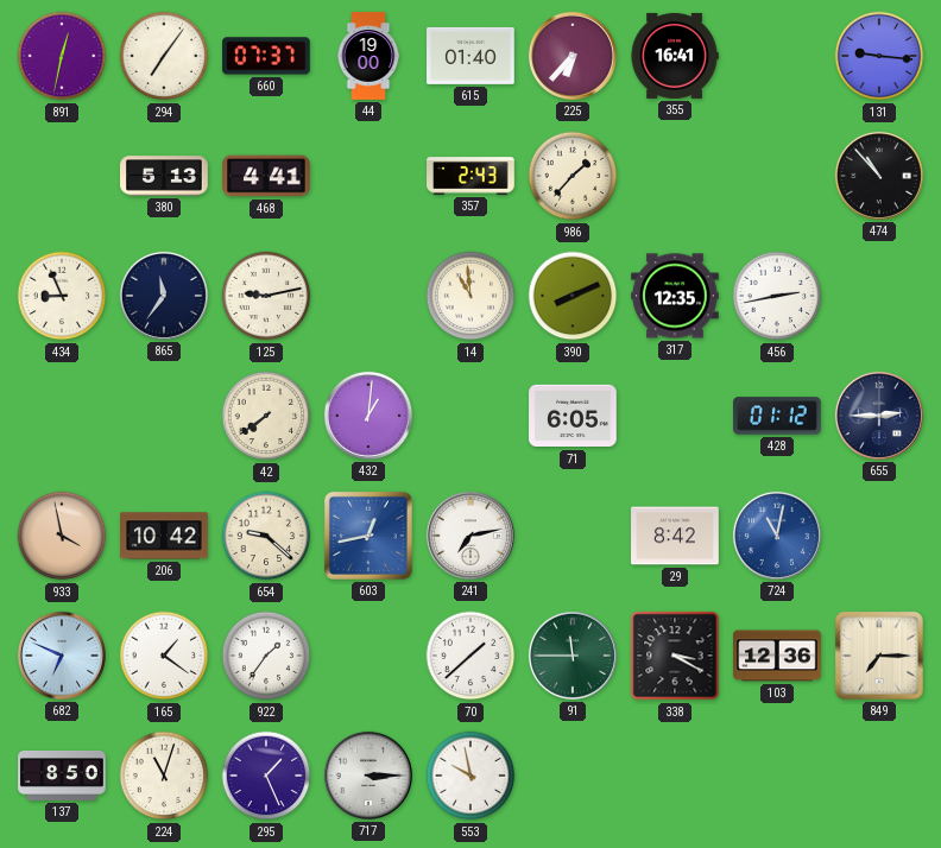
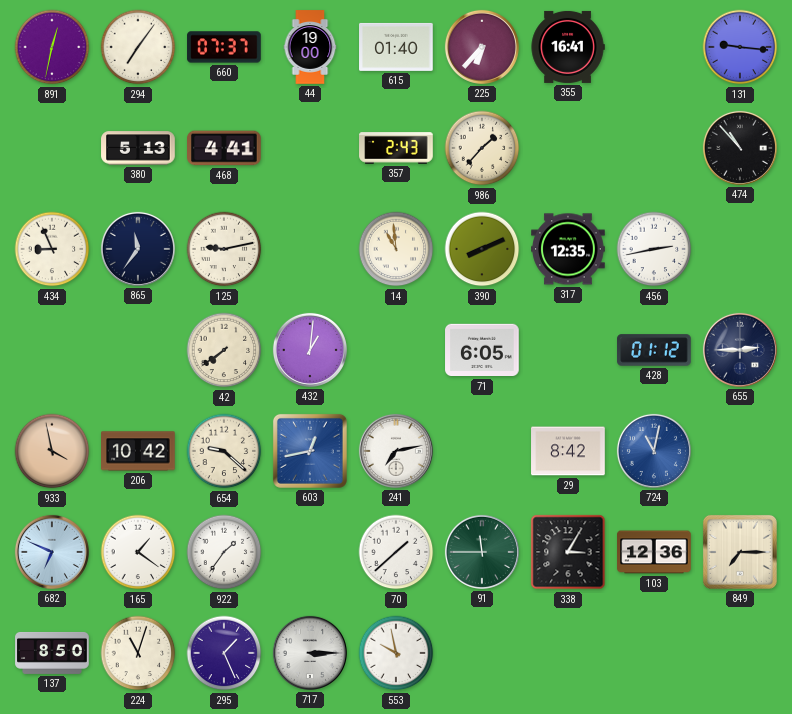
338: 3:20 -> 3:05
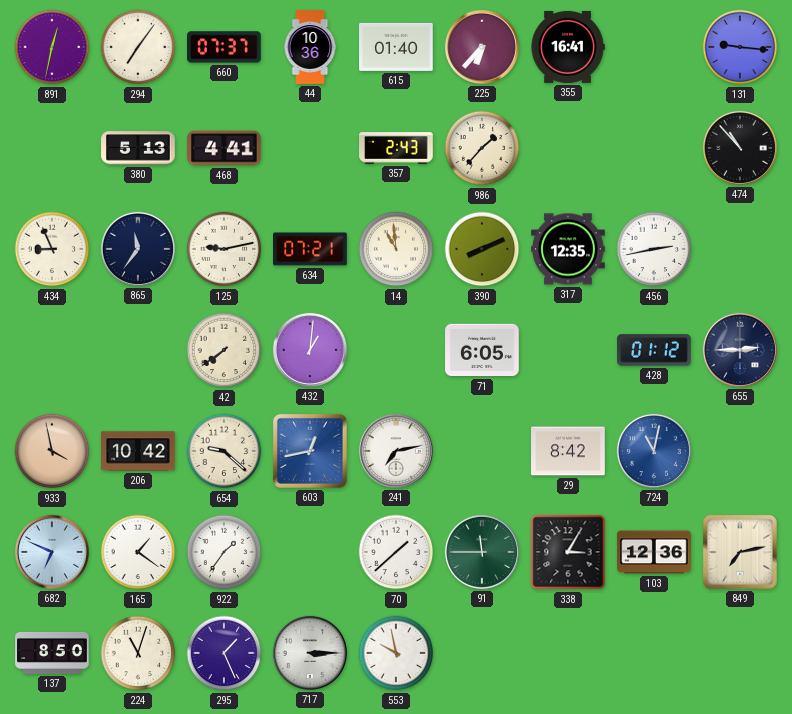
44: 19:00 -> 10:36
634: none -> 07:21
849: 7:15 -> 7:13
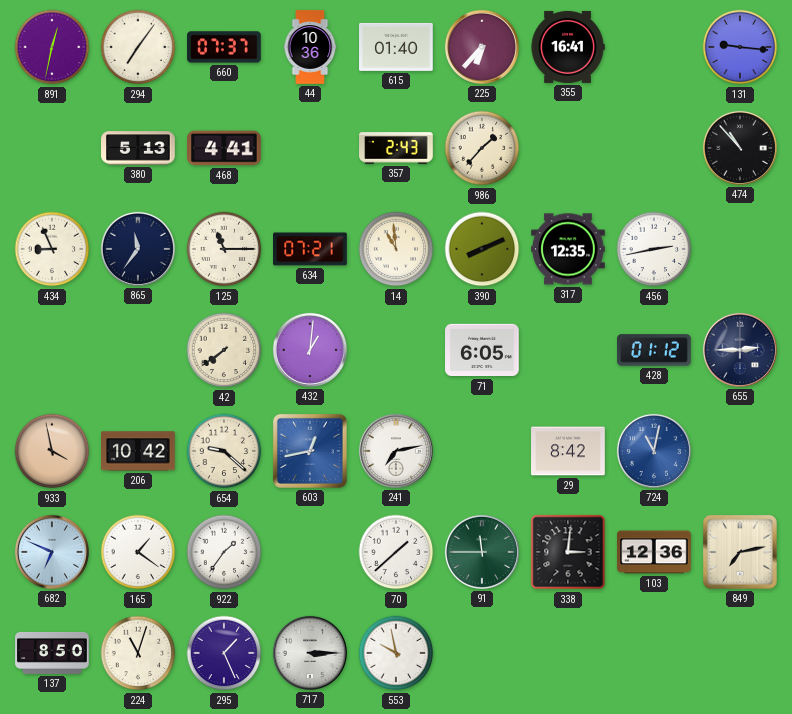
125: 9:13 -> 11:15
338: 3:05 -> 3:01
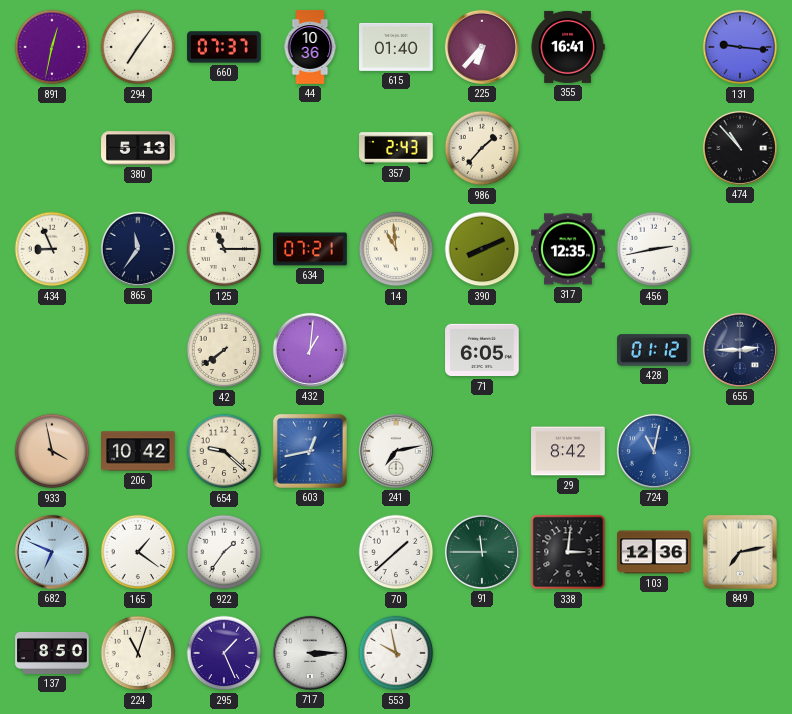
468: 4:41 -> none
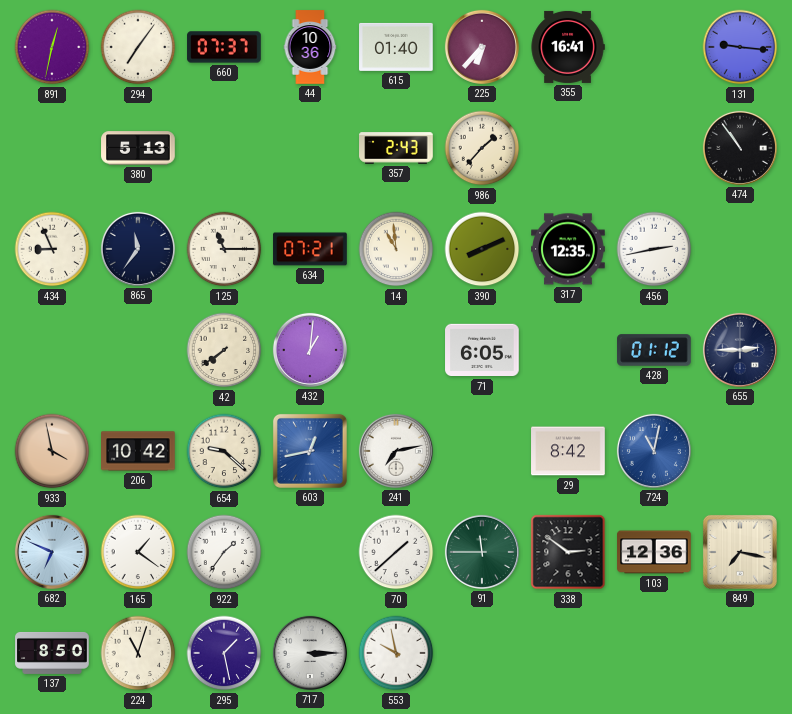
474: 10:53 -> 10:54
338: 3:01 -> 2:51
849: 7:13 -> 7:17
295: 1:26 -> 1:28
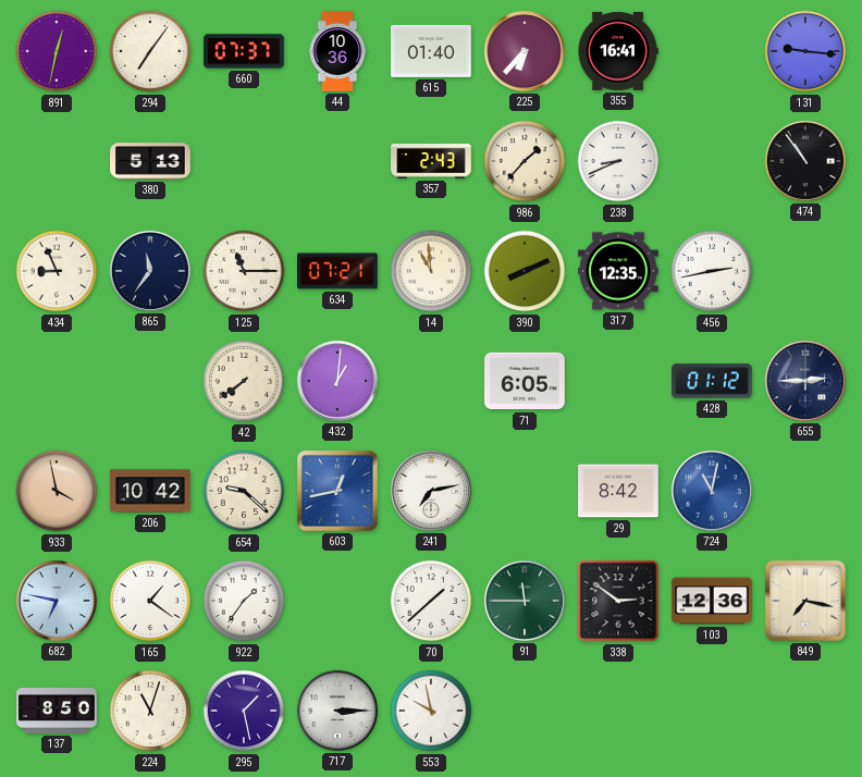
238: none -> 8:41
682: 6:49 -> 6:47
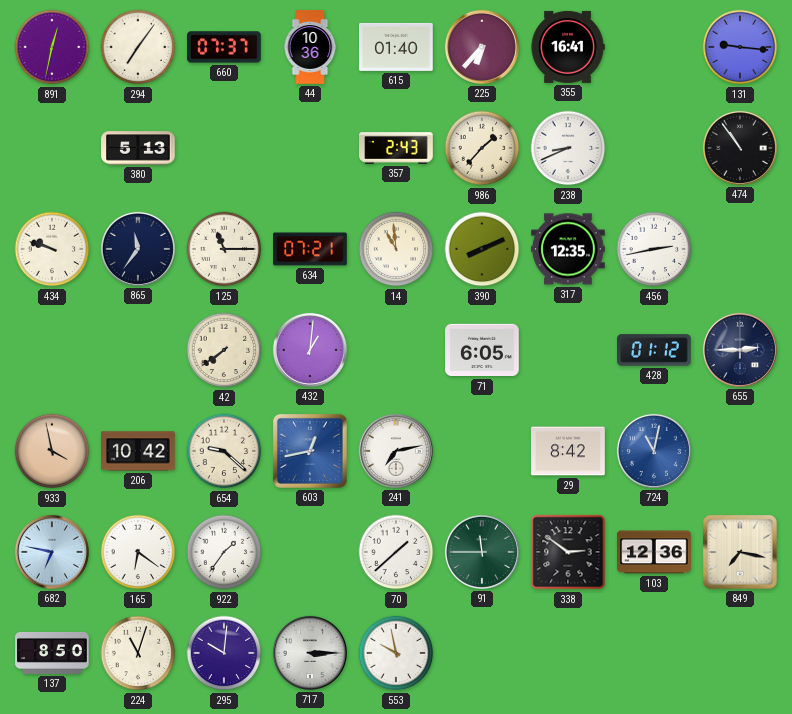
434: 8:56 -> 9:48
165: 1:21 -> 6:21
295: 1:28 -> 10:01
